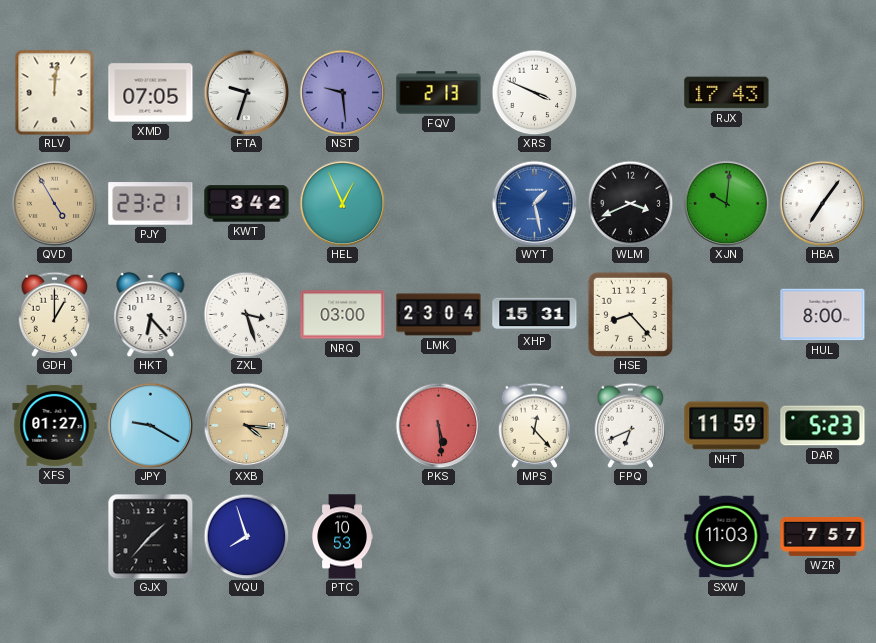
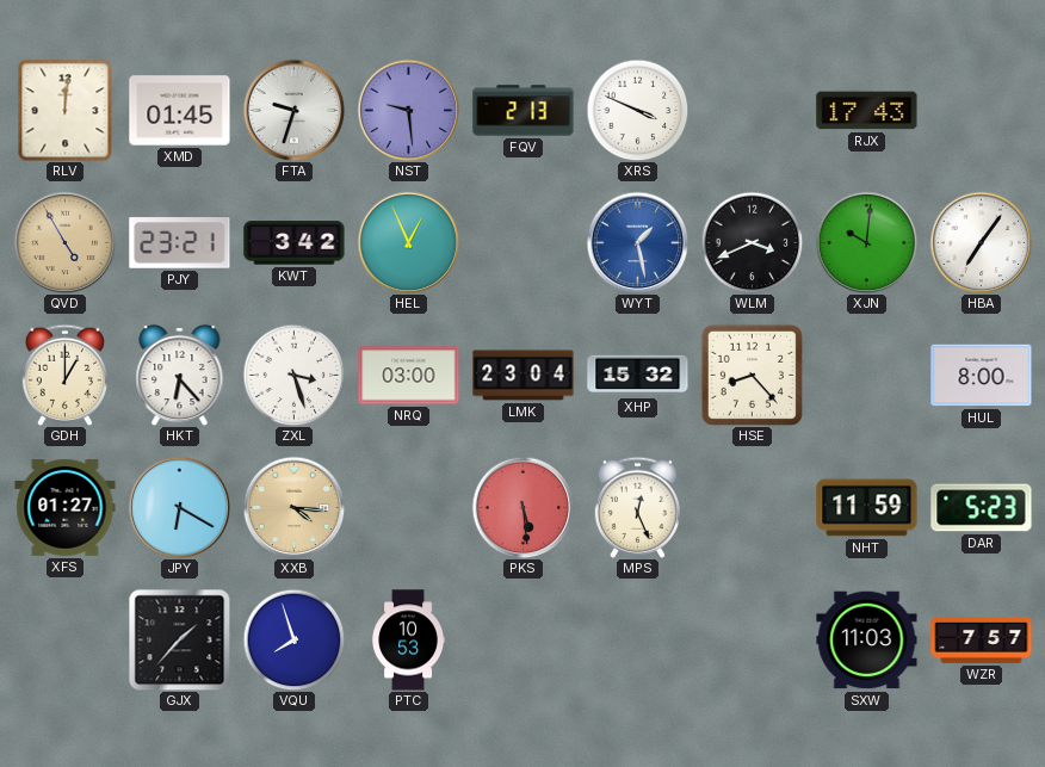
XMD: 07:05 -> 01:45
XHP: 15:31 -> 15:32
JPY: 9:20 -> 6:20
MPS: 12:23 -> 12:26
FPQ: 6:41 -> none
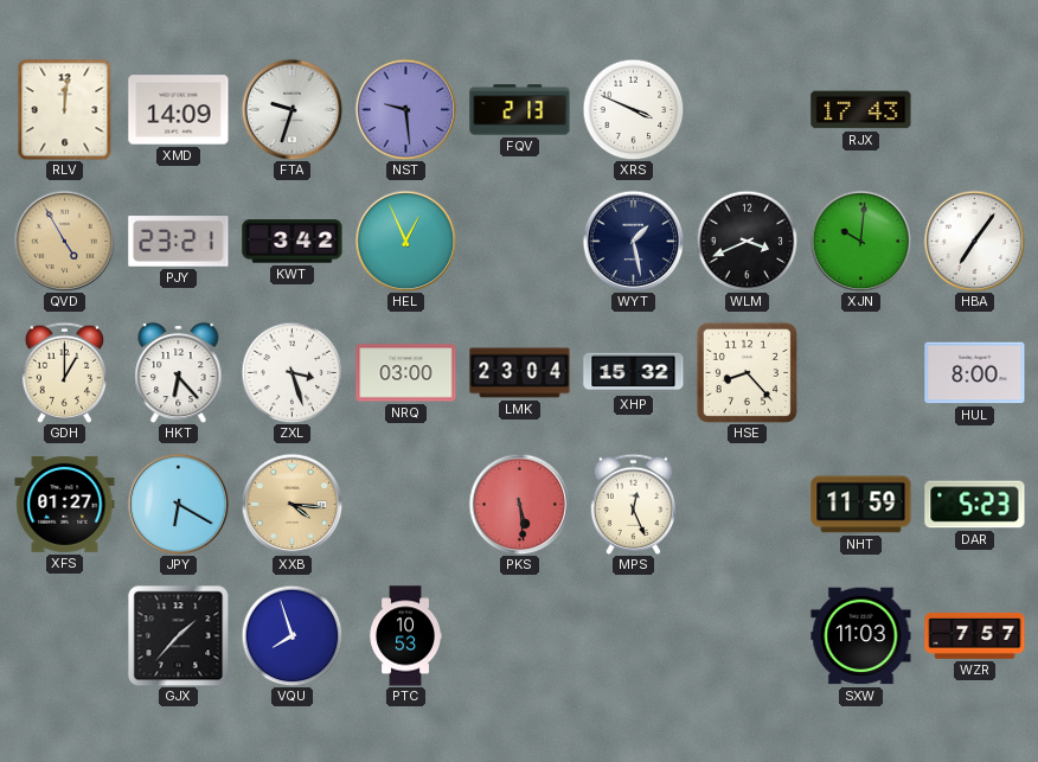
XMD: 01:45 -> 14:09
WYT dial: blue -> navy
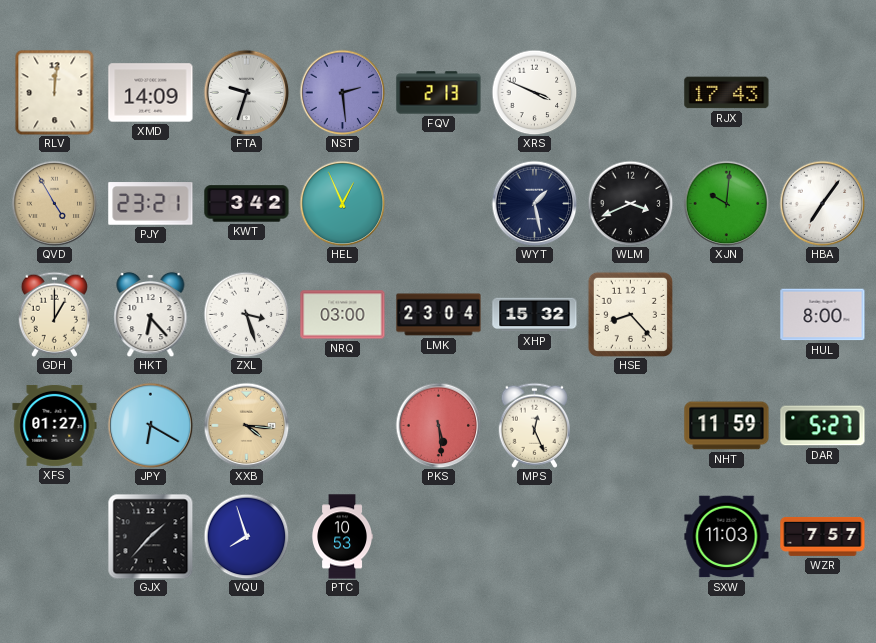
NST: 9:29 -> 2:29
DAR: 5:23 -> 5:27
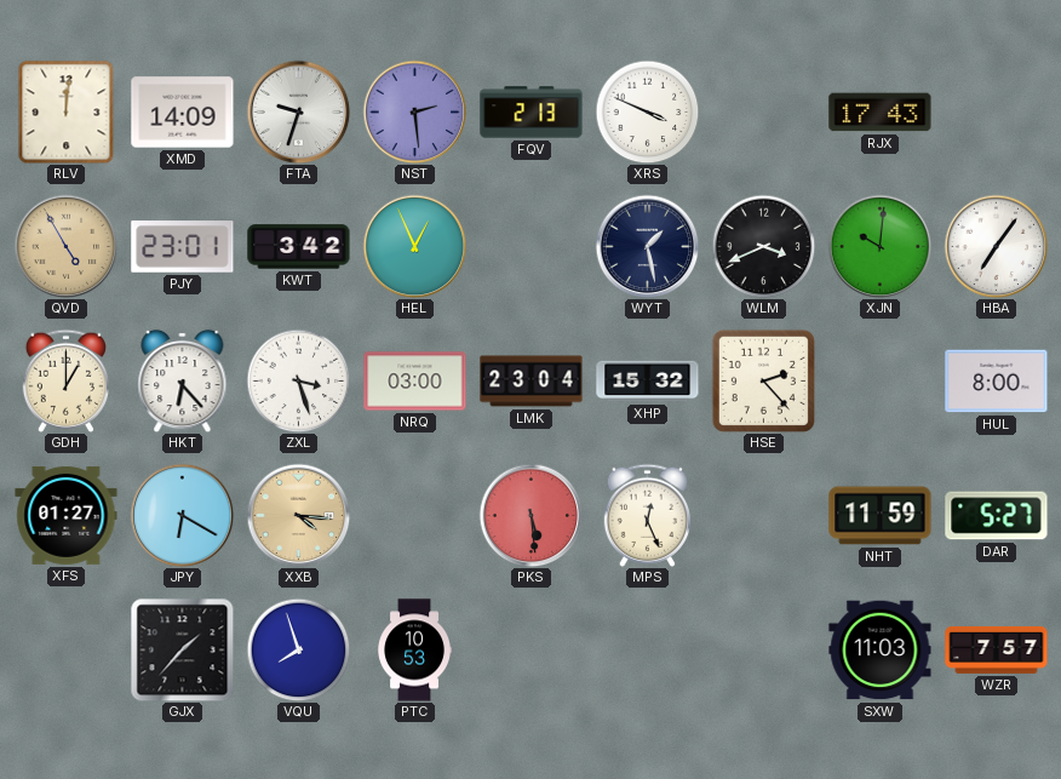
PJY: 23:21 -> 23:01
HSE: 8:23 -> 2:23
